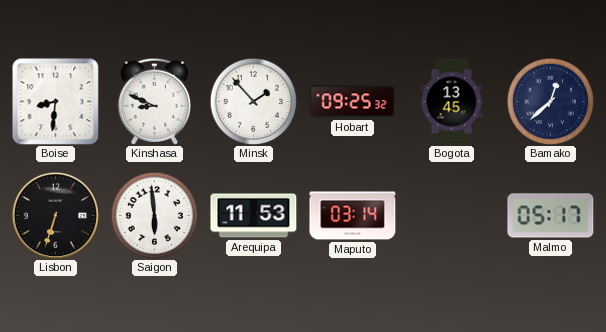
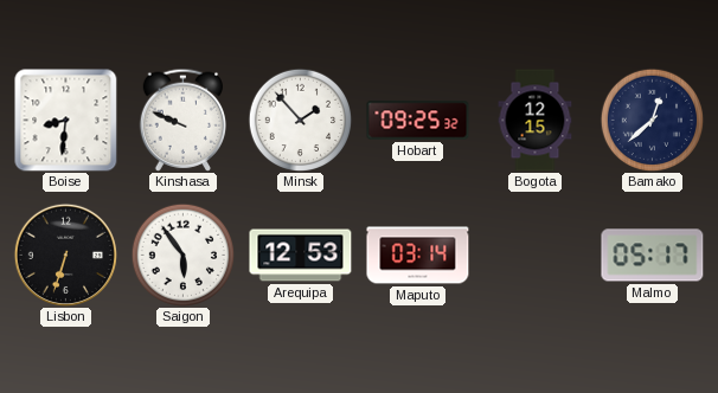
Kinshasa: 8:49 -> 9:49
Bogota: 13:45 -> 12:15
Saigon: 5:59 -> 5:54
Arequipa: 11:53 -> 12:53
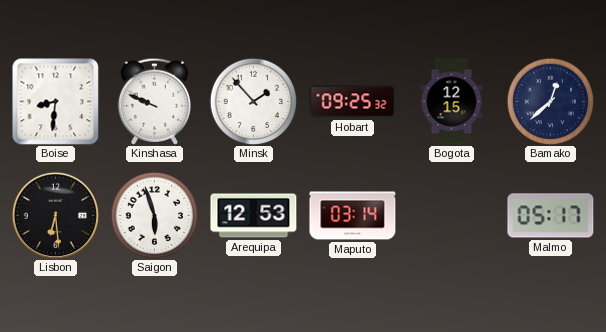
Lisbon: 6:33 -> 6:29
Saigon: 5:54 -> 5:57
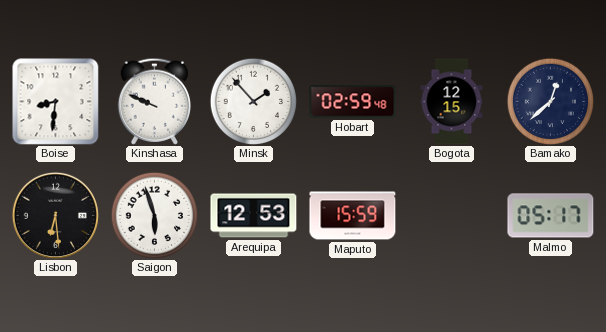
Hobart: 09:25 -> 02:59
Maputo: 03:14 -> 15:59
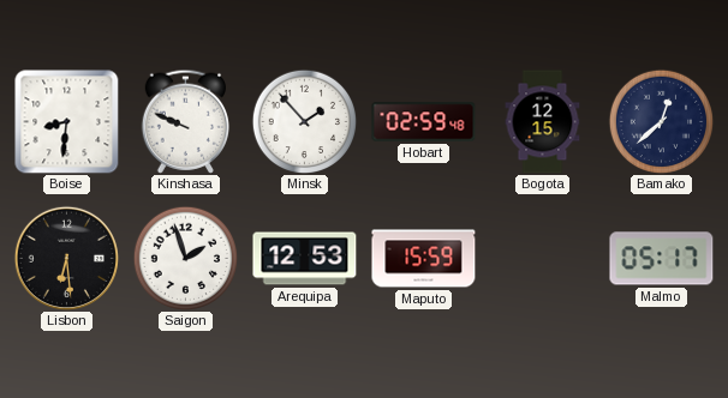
Saigon: 5:57 -> 1:57
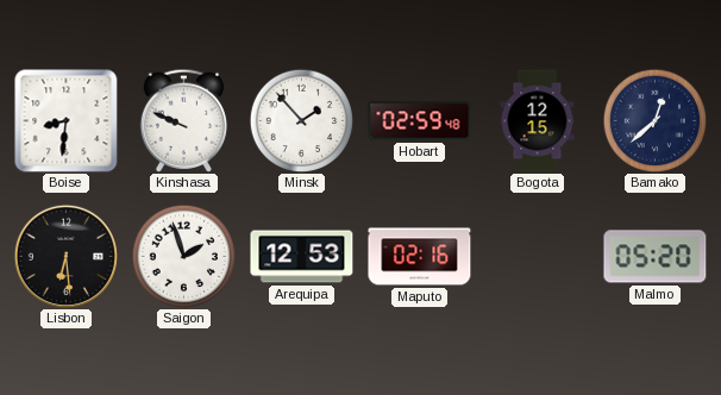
Maputo: 15:59 -> 02:16
Malmo: 05:17 -> 05:20
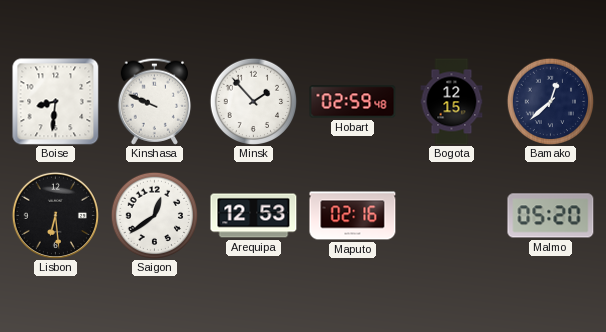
Saigon: 1:57 -> 12:39
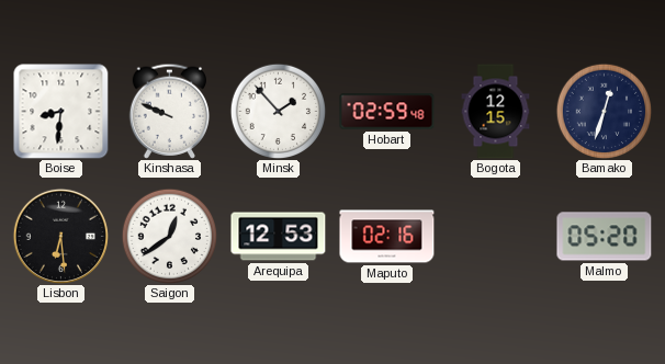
Bamako: 12:38 -> 12:33
